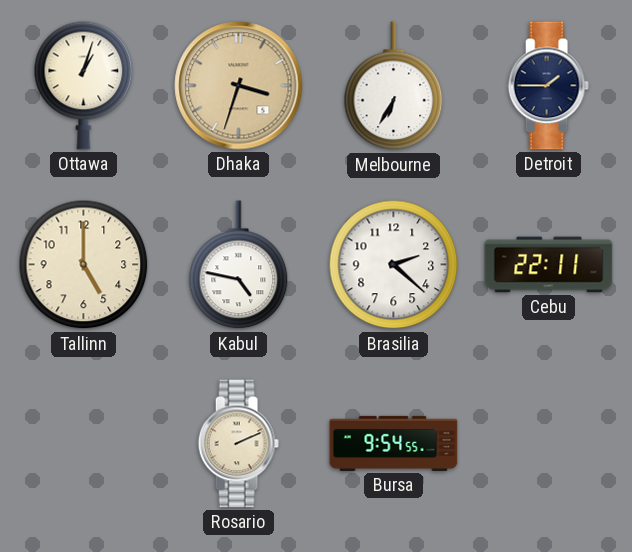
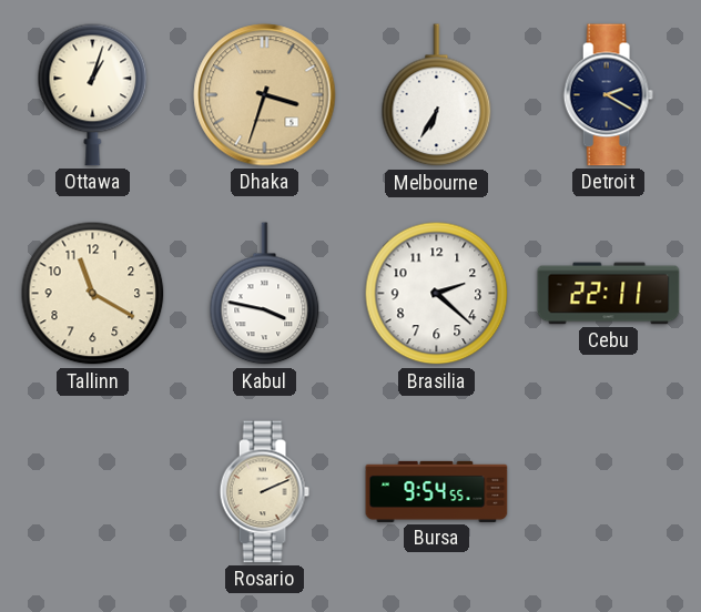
Detroit: 1:45 -> 2:20
Tallinn: 5:00 -> 11:20
Kabul: 4:47 -> 3:47
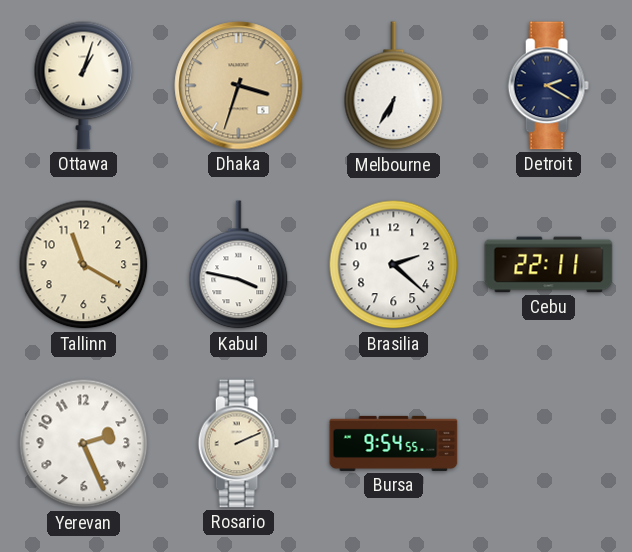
Yerevan: none -> 2:26
